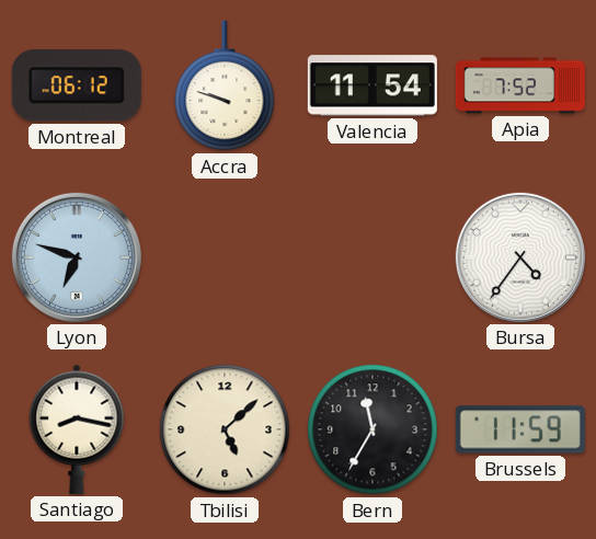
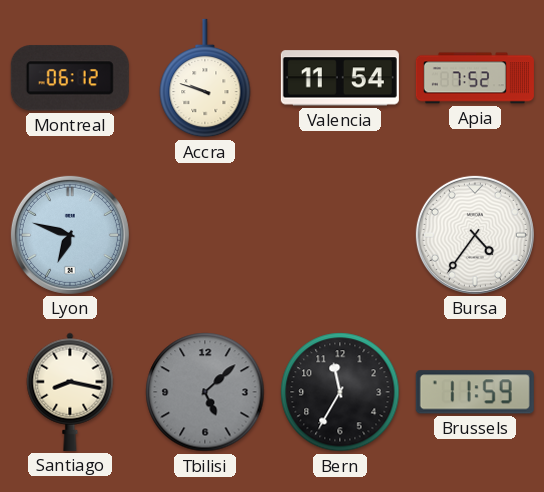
Tbilisi dial: cream -> grey
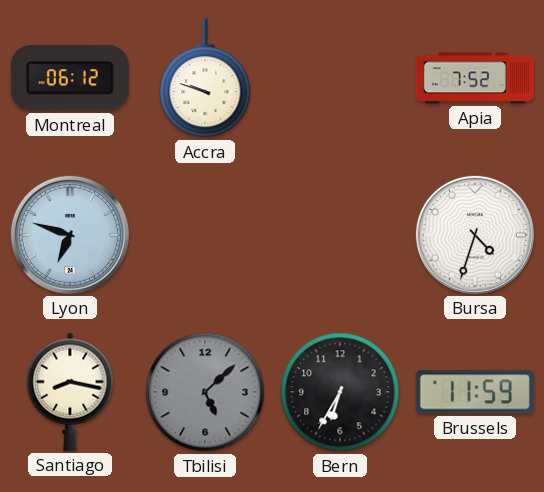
Valencia: 11:54 -> none
Bursa: 4:36 -> 4:33
Bern: 11:35 -> 6:35
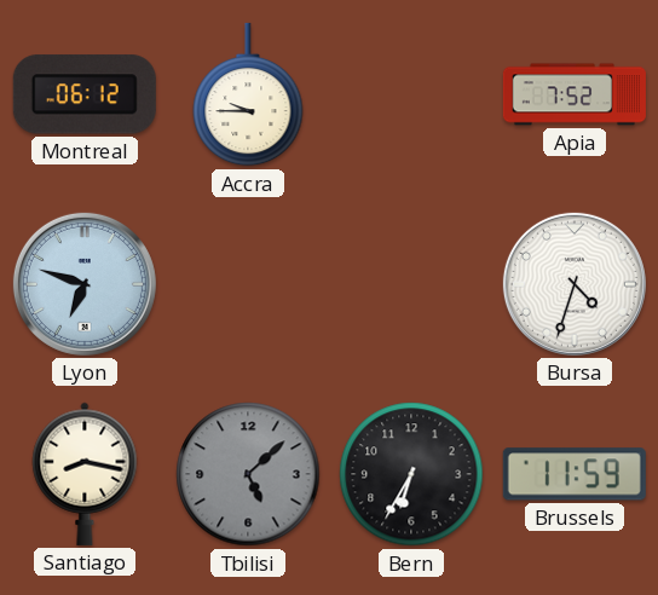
Accra: 9:48 -> 9:45
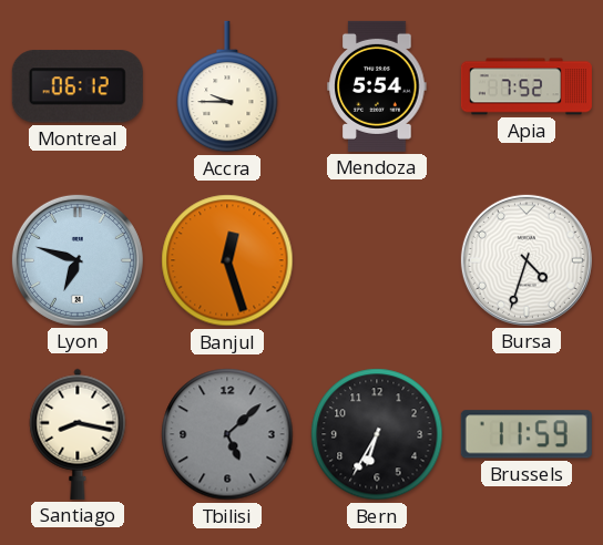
Mendoza: none -> 5:54
Banjul: none -> 12:27
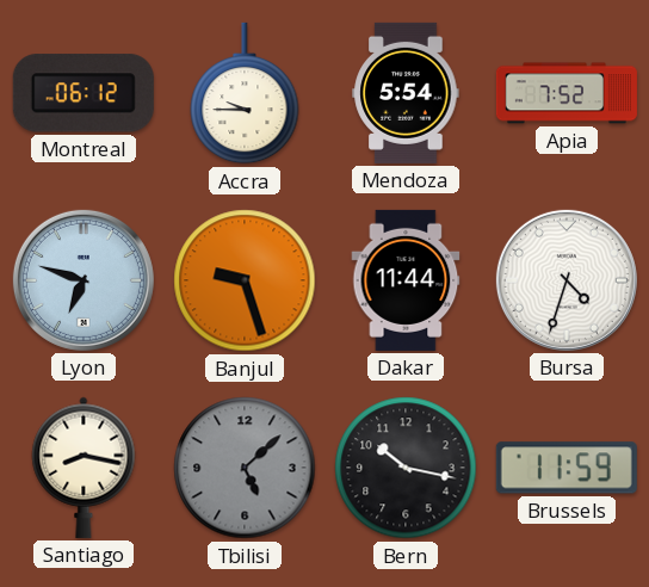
Banjul: 12:27 -> 9:27
Dakar: none -> 11:44
Bern: 6:35 -> 10:17
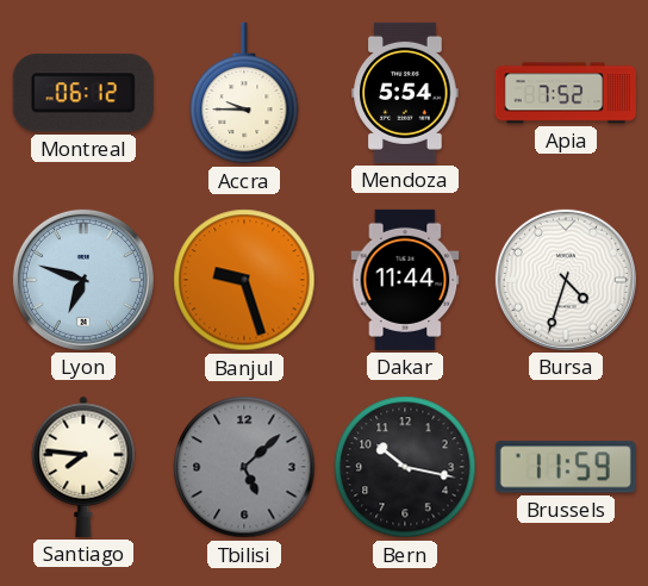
Santiago: 8:17 -> 7:46
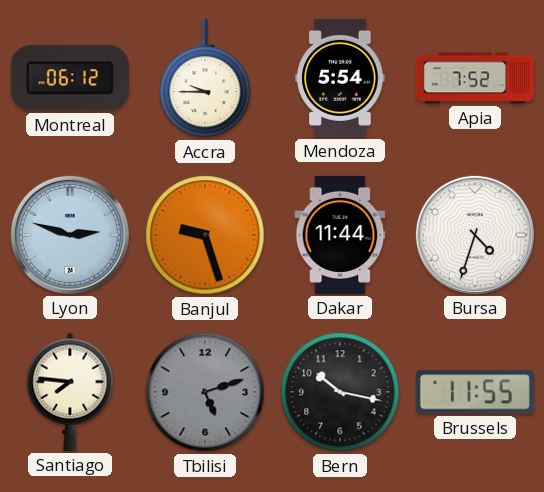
Lyon: 6:48 -> 2:48
Tbilisi: 5:08 -> 5:12
Brussels: 11:59 -> 11:55
